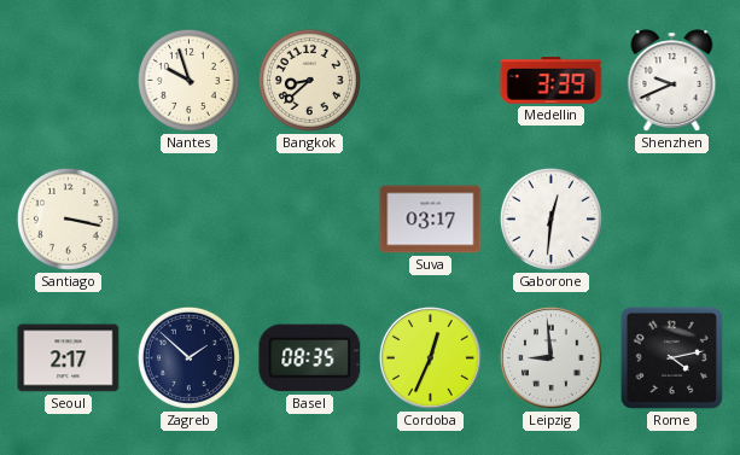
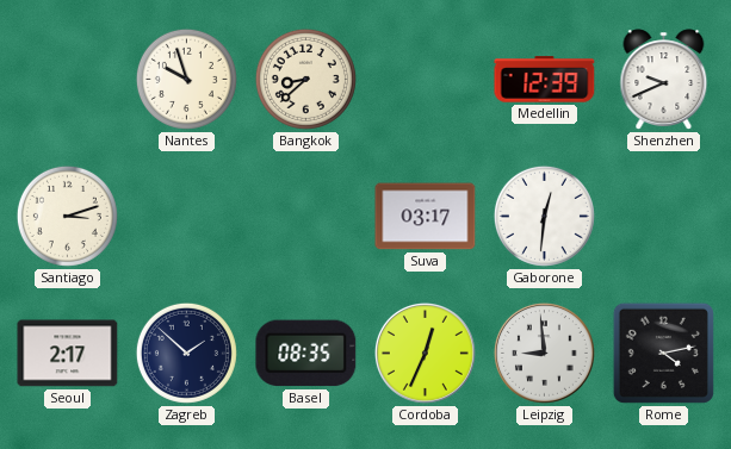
Medellin: 3:39 -> 12:39
Santiago: 3:17 -> 3:12
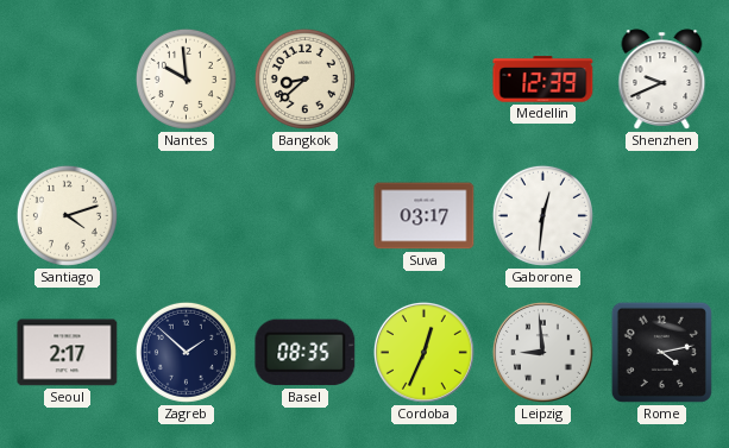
Nantes: 9:57 -> 9:59
Santiago: 3:12 -> 4:12
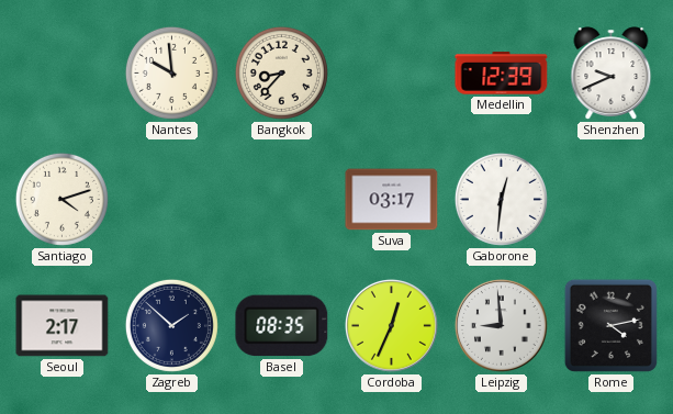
Bangkok: 8:38 -> 8:37
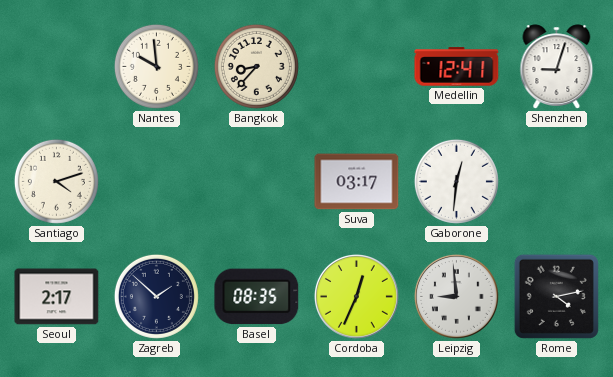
Medellin: 12:39 -> 12:41
Shenzhen: 9:41 -> 9:03
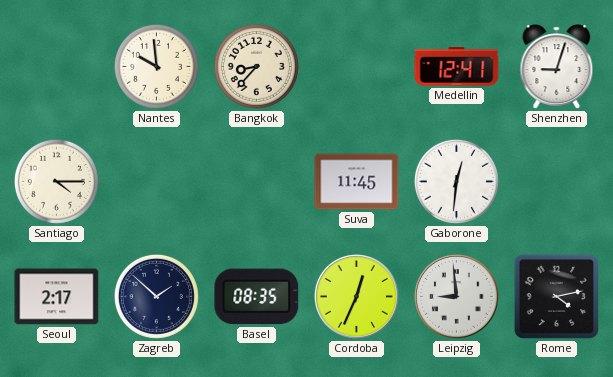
Santiago: 4:12 -> 4:15
Suva: 03:17 -> 11:45
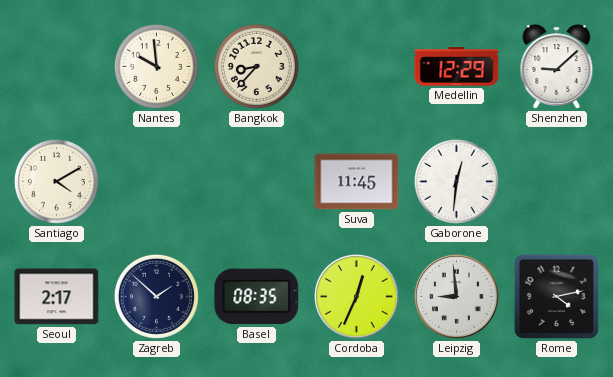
Medellin: 12:41 -> 12:29
Shenzhen: 9:03 -> 9:08
Santiago: 4:15 -> 4:10
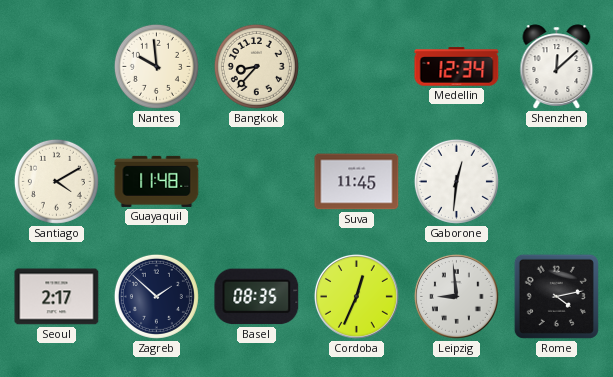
Medellin: 12:29 -> 12:34
Shenzhen: 9:08 -> 12:08
Guayaquil: none -> 11:48
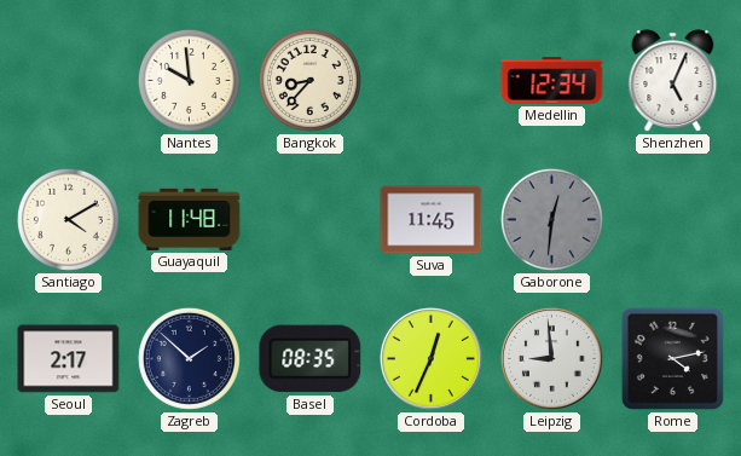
Shenzhen: 12:08 -> 5:04
Gaborone dial: white -> grey
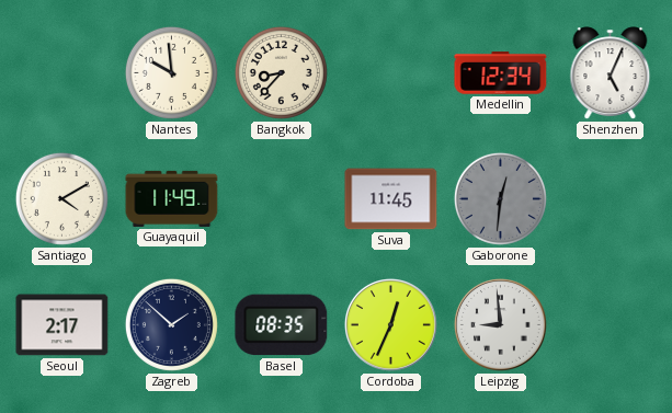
Guayaquil: 11:48 -> 11:49
Rome: 4:13 -> none
